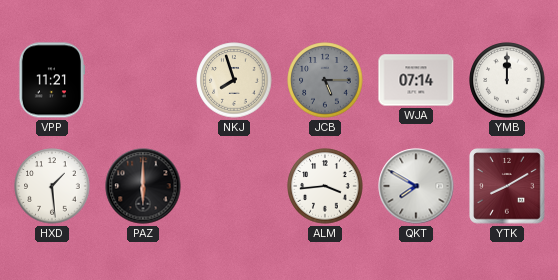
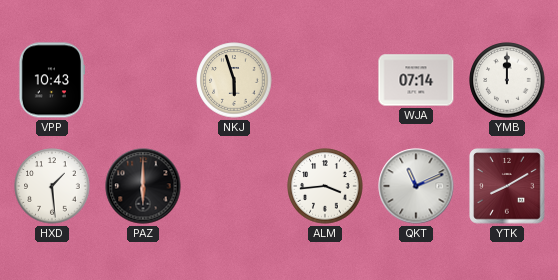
VPP: 11:21 -> 10:43
NKJ: 7:57 -> 5:57
JCB: 5:15 -> none
QKT: 7:50 -> 11:11
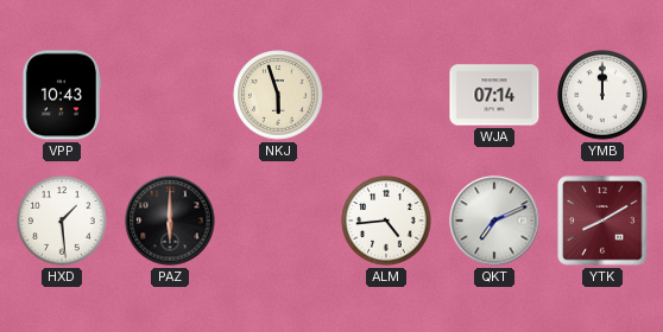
ALM: 3:44 -> 4:44
QKT: 11:11 -> 7:11
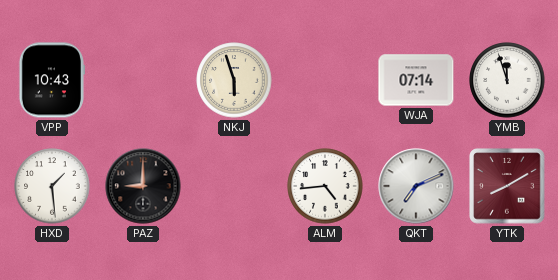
YMB: 12:00 -> 11:57
PAZ: 6:00 -> 9:00
